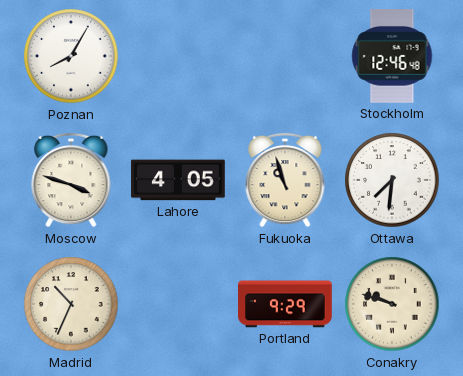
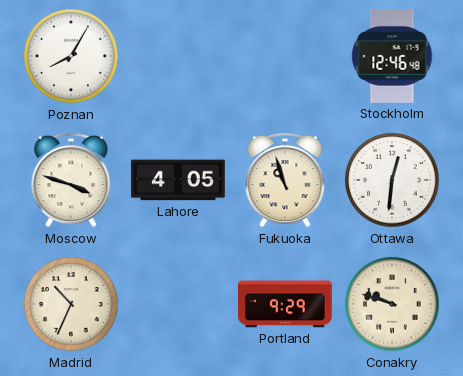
Ottawa: 7:31 -> 12:31
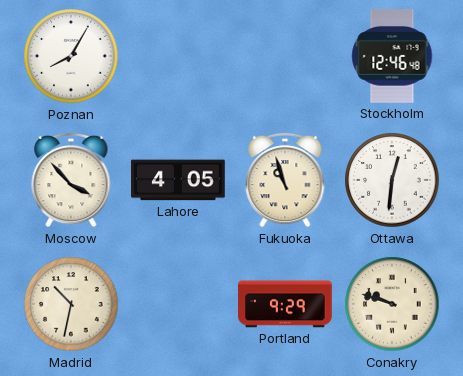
Moscow: 3:48 -> 3:53
Madrid: 10:34 -> 10:32
